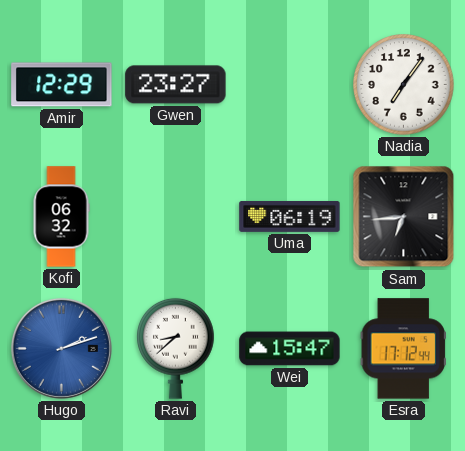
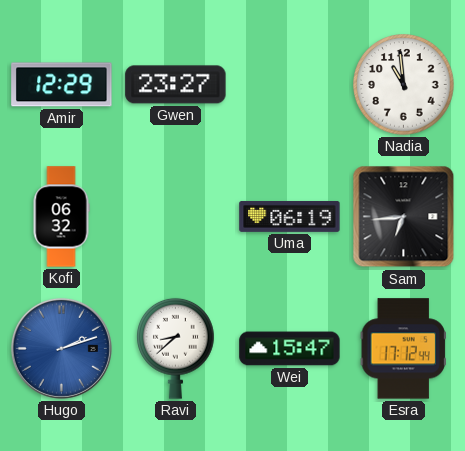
Nadia: 7:06 -> 10:59
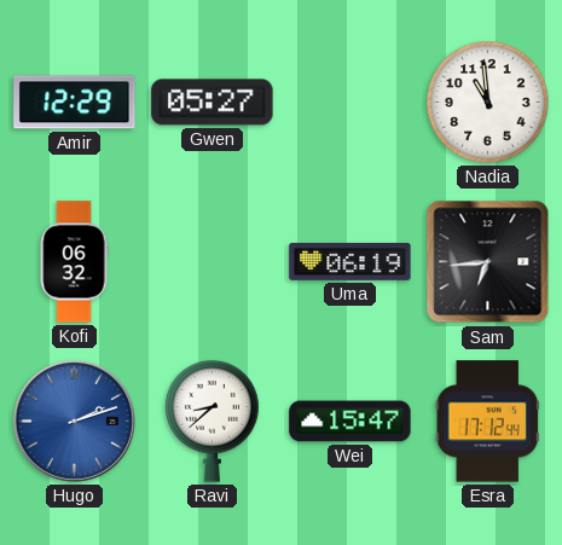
Gwen: 23:27 -> 05:27
